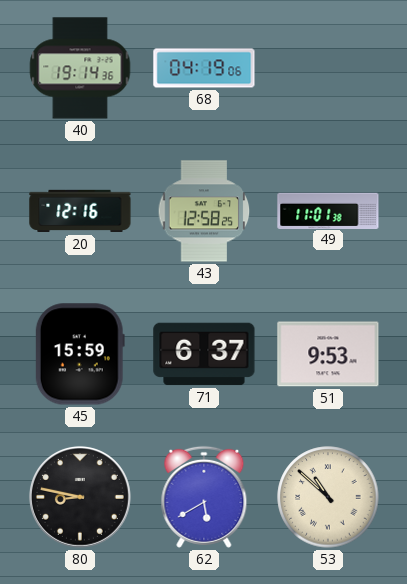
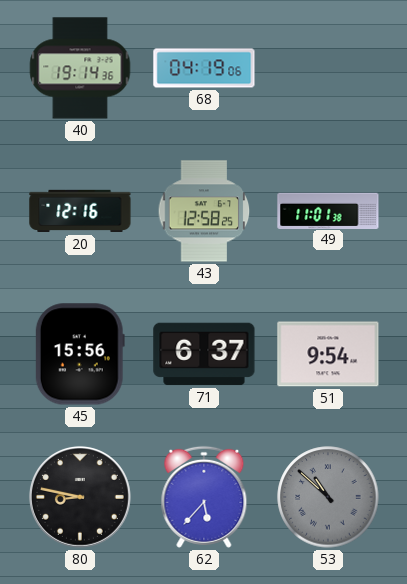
45: 15:59 -> 15:56
51: 9:53 -> 9:54
62: 5:40 -> 5:37
53 dial: cream -> grey
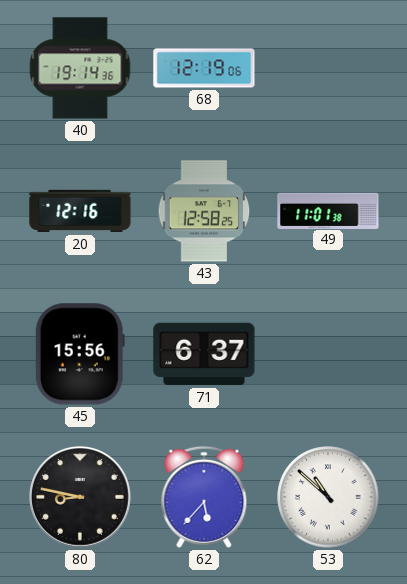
68: 04:19 -> 12:19
51: 9:54 -> none
53 dial: grey -> white
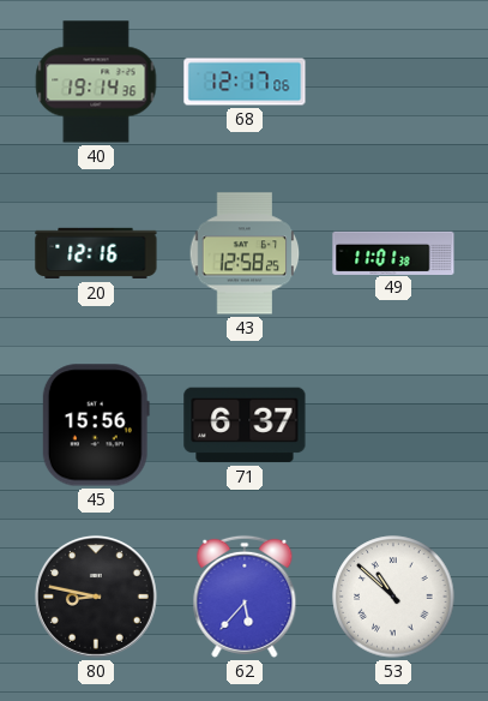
68: 12:19 -> 12:17
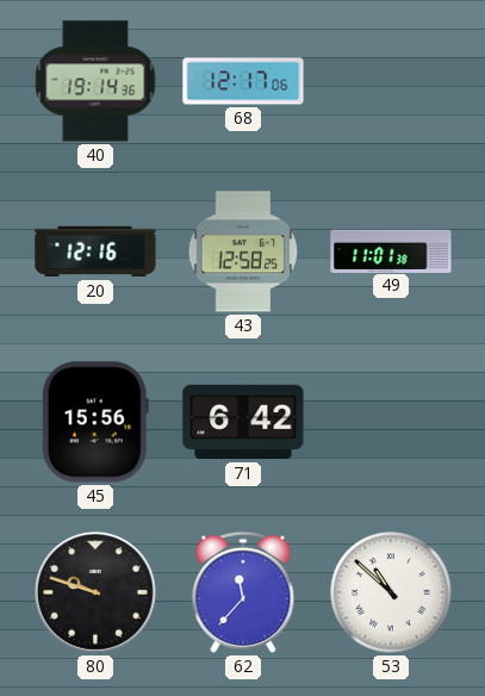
71: 6:37 -> 6:42
80: 8:47 -> 9:48
62: 5:37 -> 11:37
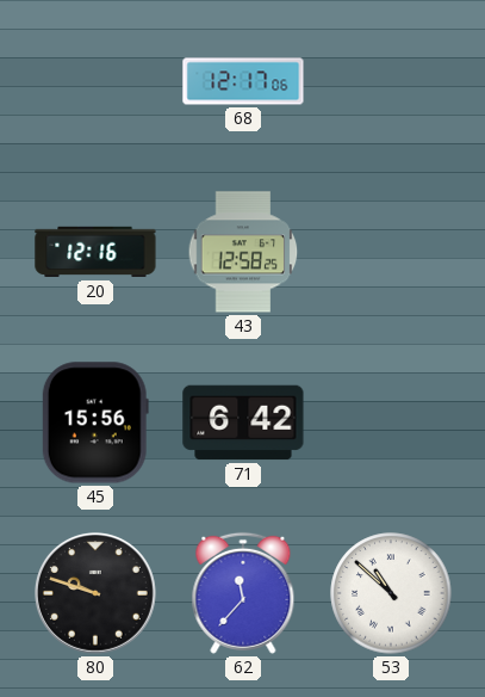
40: 19:14 -> none
49: 11:01 -> none
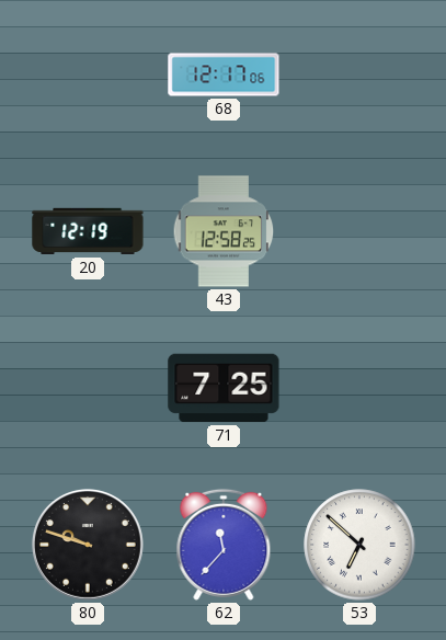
20: 12:16 -> 12:19
45: 15:56 -> none
71: 6:42 -> 7:25
53: 10:52 -> 6:52
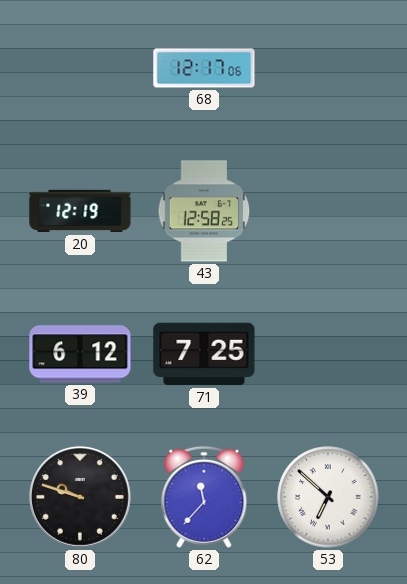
39: none -> 6:12
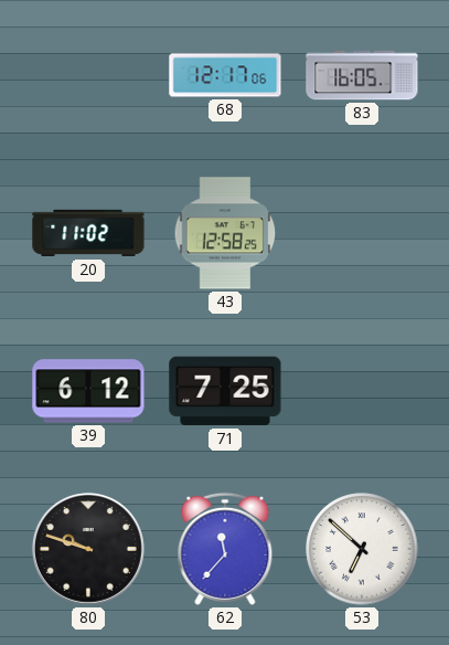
83: none -> 16:05
20: 12:19 -> 11:02
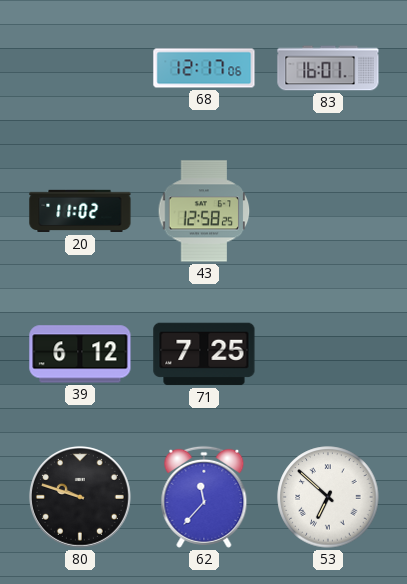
83: 16:05 -> 16:01
